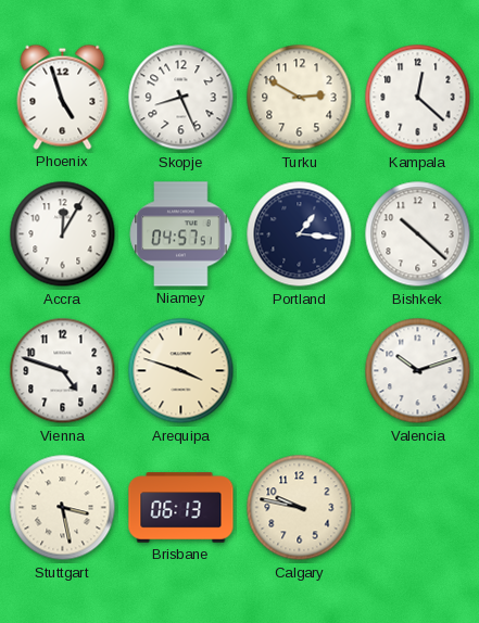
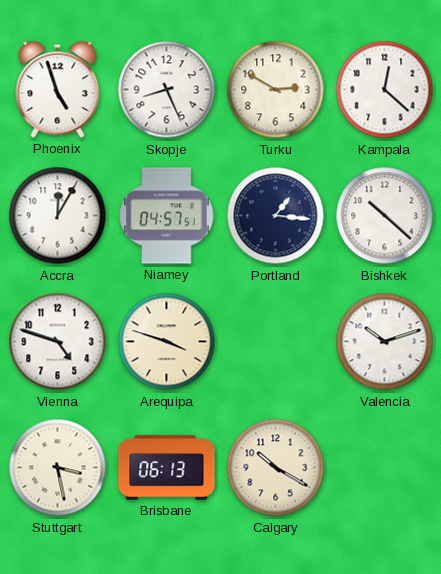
Calgary: 9:47 -> 10:20
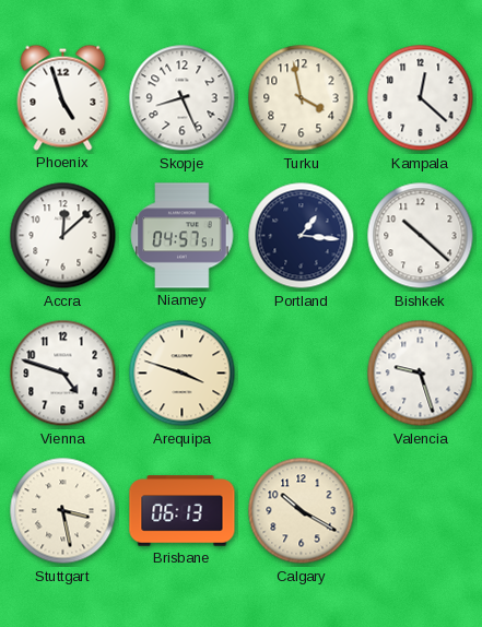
Turku: 2:50 -> 3:58
Accra: 12:05 -> 12:08
Valencia: 10:12 -> 9:27
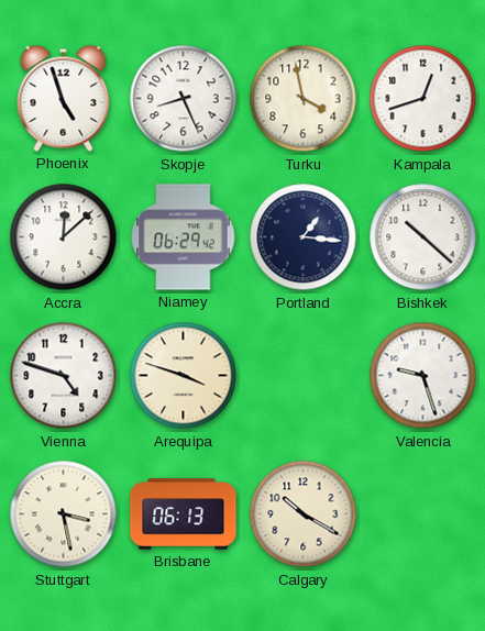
Kampala: 12:22 -> 12:42
Niamey: 04:57 -> 06:29
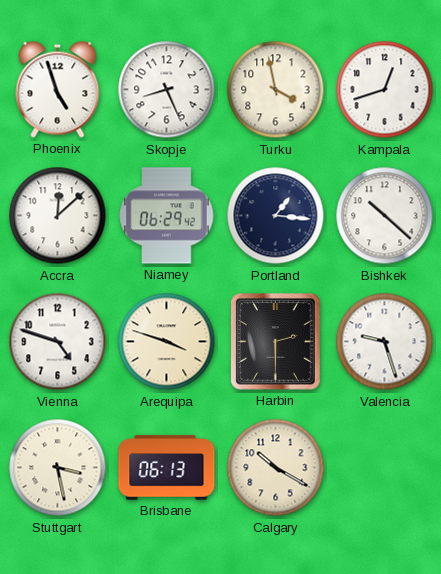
Harbin: none -> 2:30
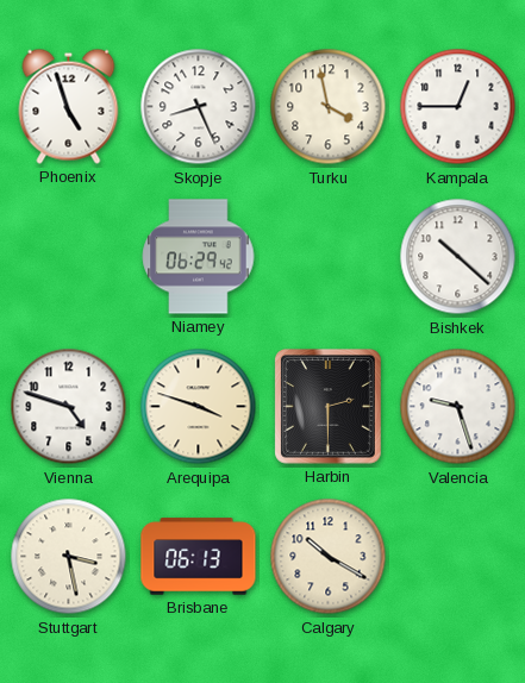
Kampala: 12:42 -> 12:45
Accra: 12:08 -> none
Portland: 1:16 -> none
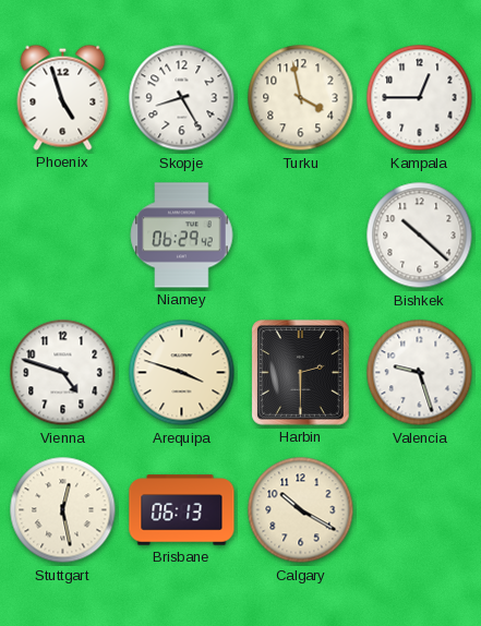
Skopje: 8:26 -> 8:25
Stuttgart: 3:28 -> 12:28
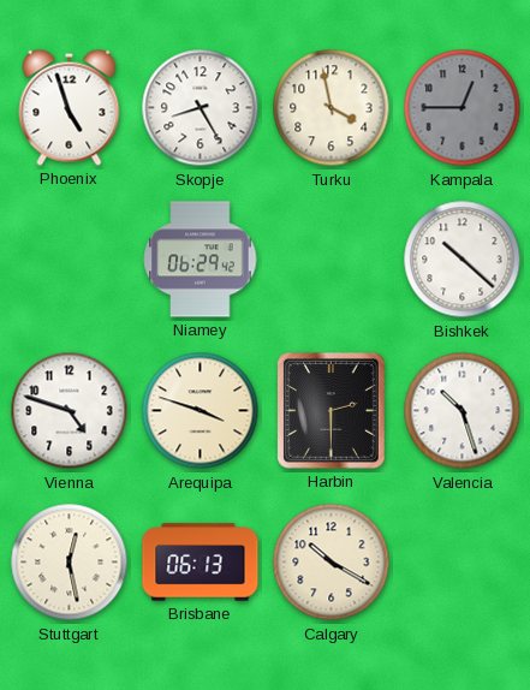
Kampala dial: white -> grey
Valencia: 9:27 -> 10:27
